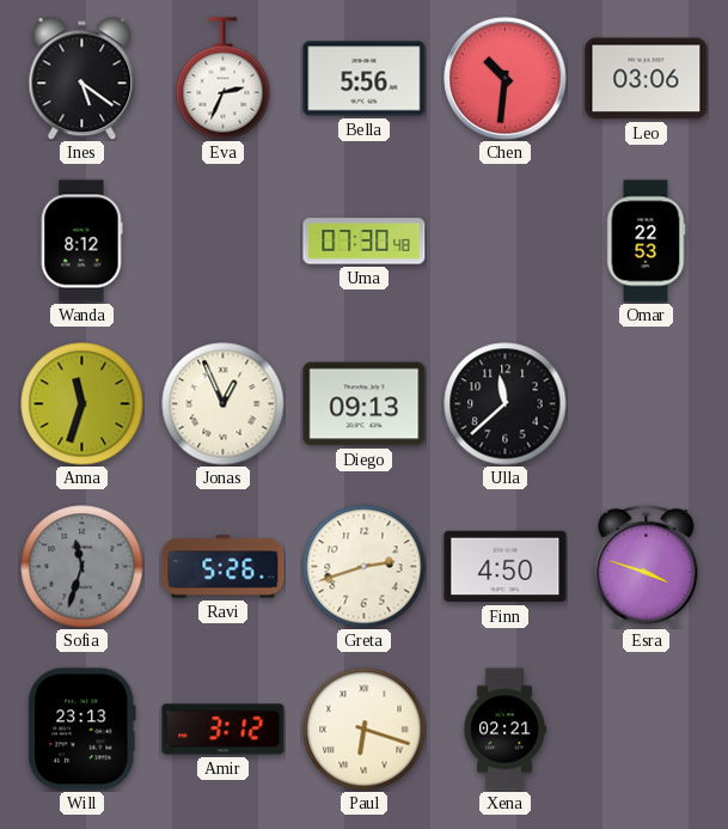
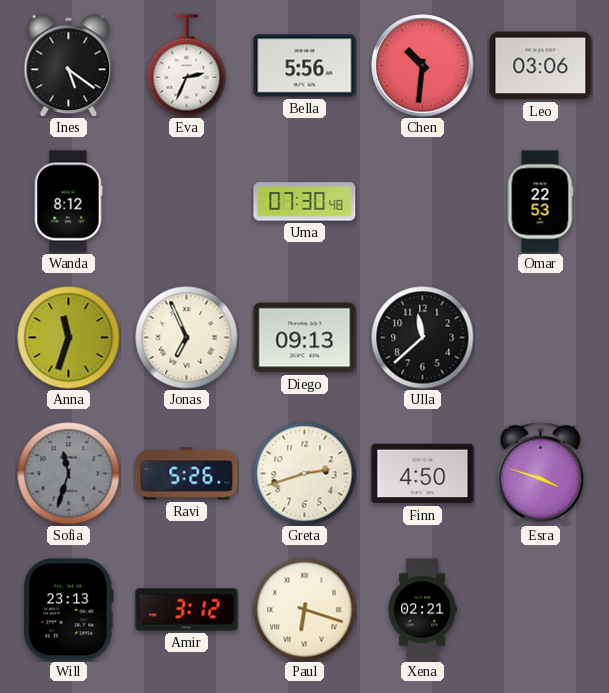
Jonas: 12:56 -> 6:56
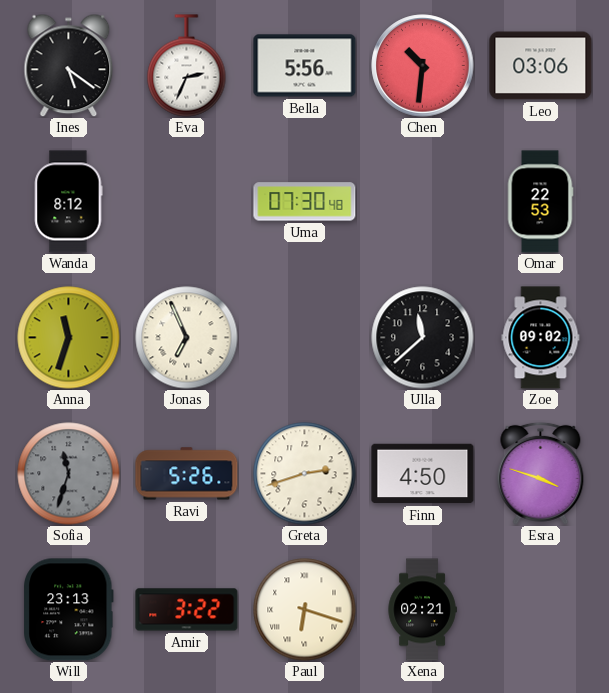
Diego: 09:13 -> none
Zoe: none -> 09:02
Amir: 3:12 -> 3:22
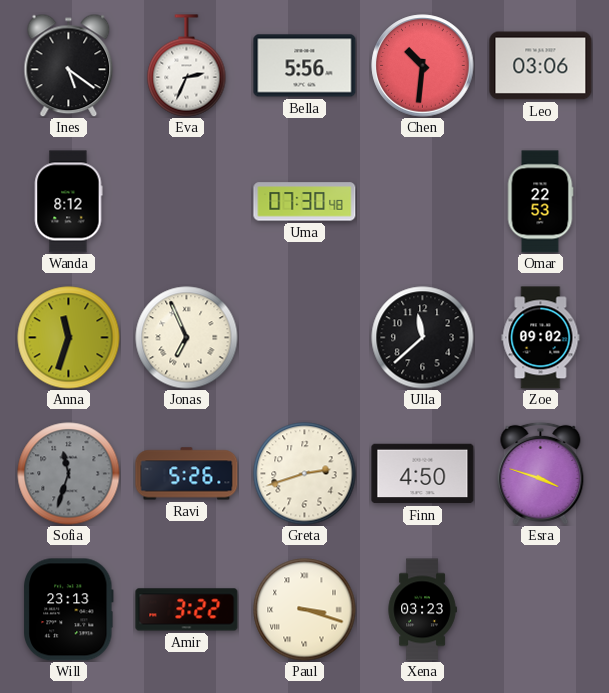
Paul: 6:18 -> 3:18
Xena: 02:21 -> 03:23
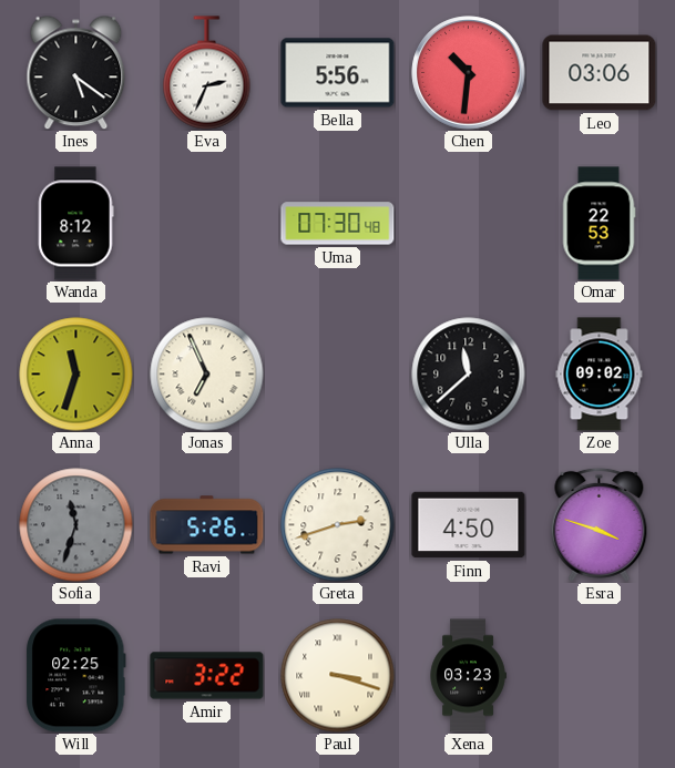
Will: 23:13 -> 02:25
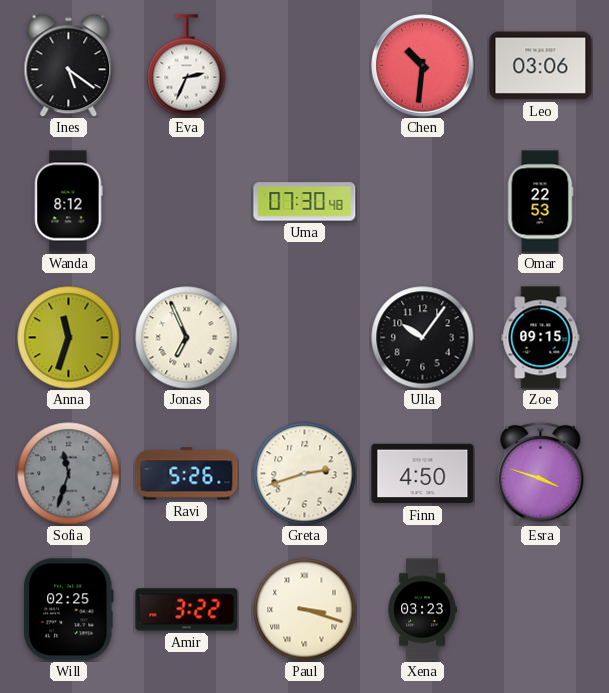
Bella: 5:56 -> none
Ulla: 11:38 -> 10:06
Zoe: 09:02 -> 09:15
